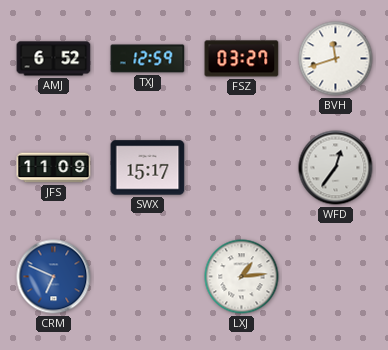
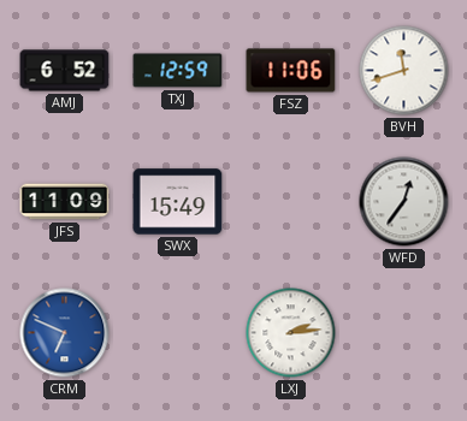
FSZ: 03:27 -> 11:06
SWX: 15:17 -> 15:49
LXJ: 1:14 -> 2:14
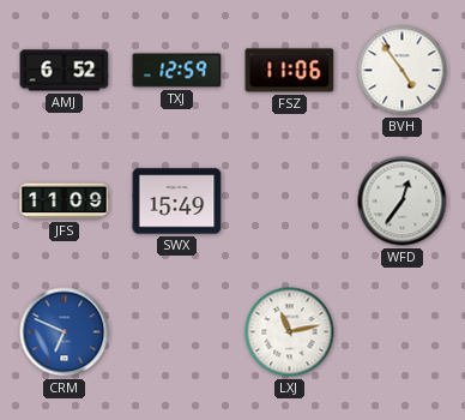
BVH: 11:42 -> 4:54
LXJ: 2:14 -> 11:13
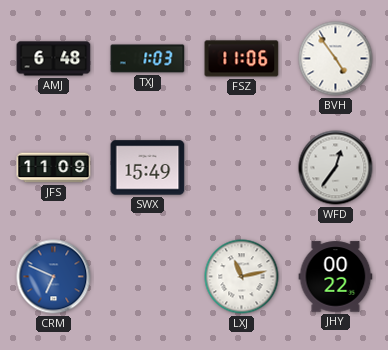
AMJ: 6:52 -> 6:48
TXJ: 12:59 -> 1:03
JHY: none -> 00:22
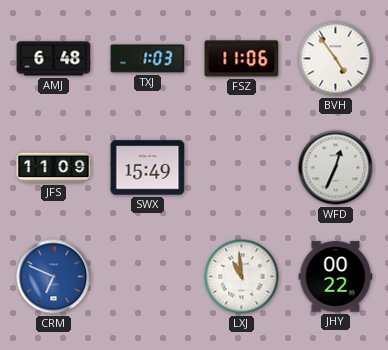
WFD: 12:36 -> 12:34
LXJ: 11:13 -> 10:59
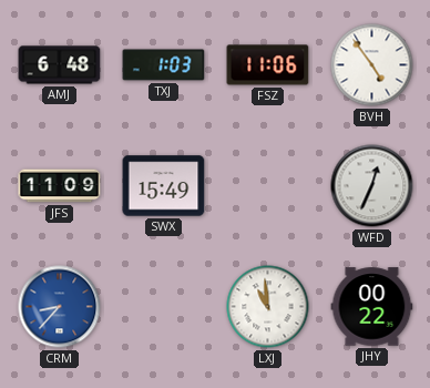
CRM: 6:49 -> 8:37
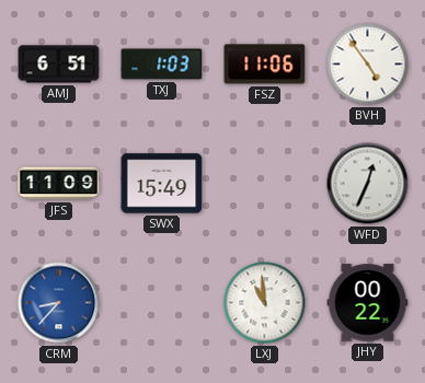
AMJ: 6:48 -> 6:51
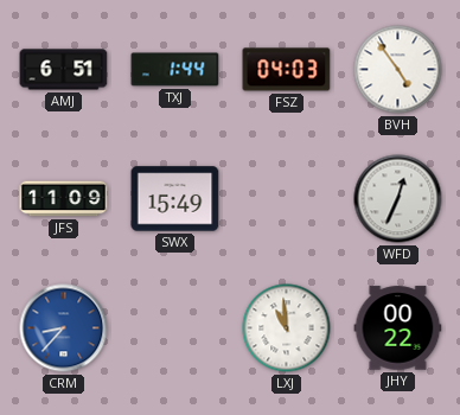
TXJ: 1:03 -> 1:44
FSZ: 11:06 -> 04:03
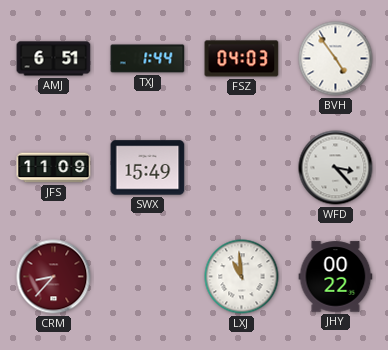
WFD: 12:34 -> 3:23
CRM dial: blue -> burgundy
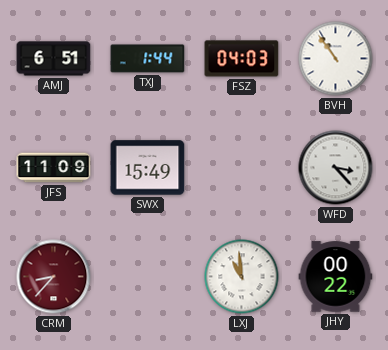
BVH: 4:54 -> 10:54
